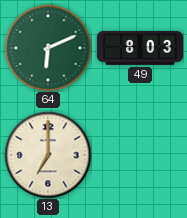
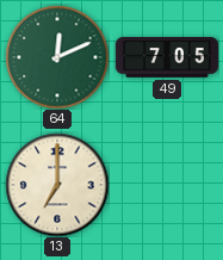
64: 6:11 -> 12:11
49: 8:03 -> 7:05
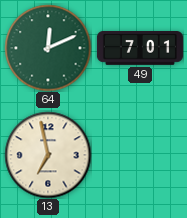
49: 7:05 -> 7:01
13: 7:00 -> 6:58
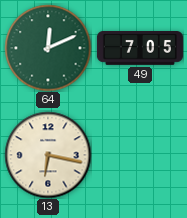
49: 7:01 -> 7:05
13: 6:58 -> 6:17
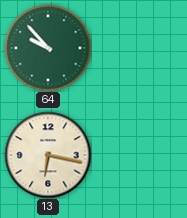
64: 12:11 -> 9:53
49: 7:05 -> none
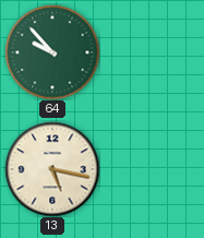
13: 6:17 -> 5:17
